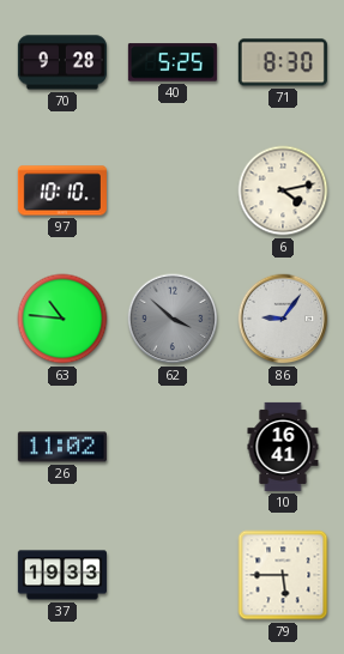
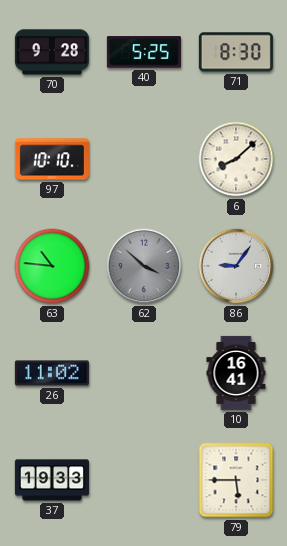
6: 4:13 -> 8:08
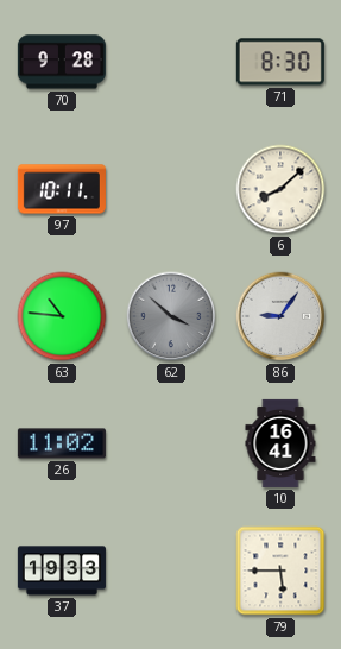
40: 5:25 -> none
97: 10:10 -> 10:11
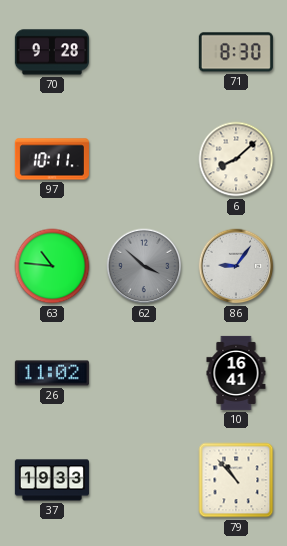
79: 5:45 -> 10:53
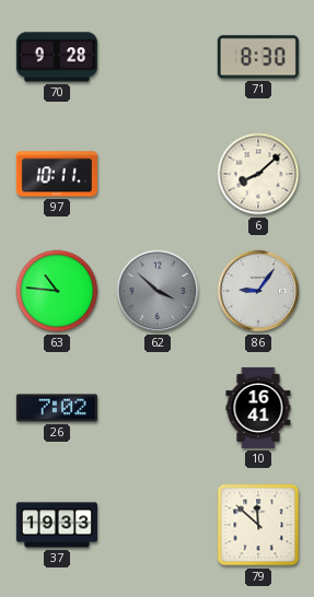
26: 11:02 -> 7:02
79: 10:53 -> 11:52
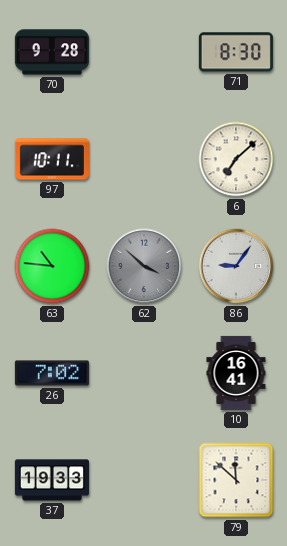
6: 8:08 -> 7:08
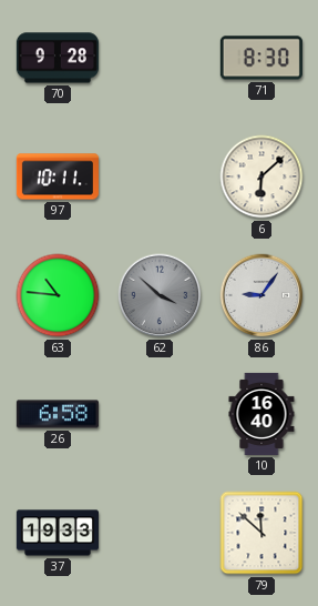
6: 7:08 -> 6:08
26: 7:02 -> 6:58
10: 16:41 -> 16:40
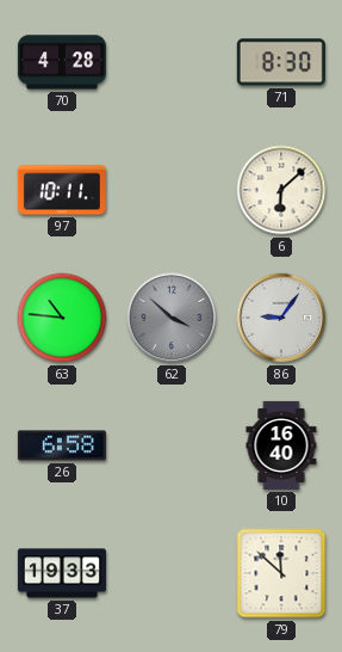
70: 9:28 -> 4:28
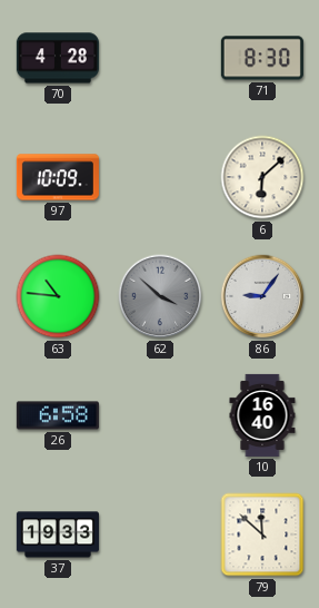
97: 10:11 -> 10:09
